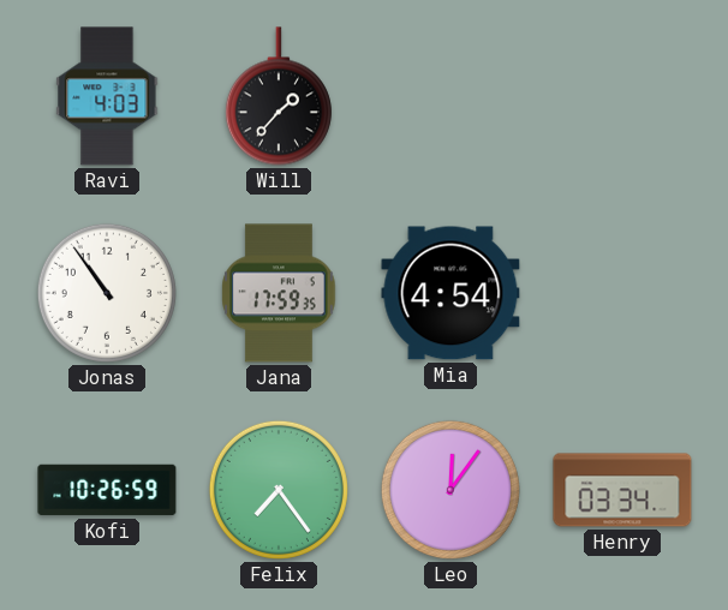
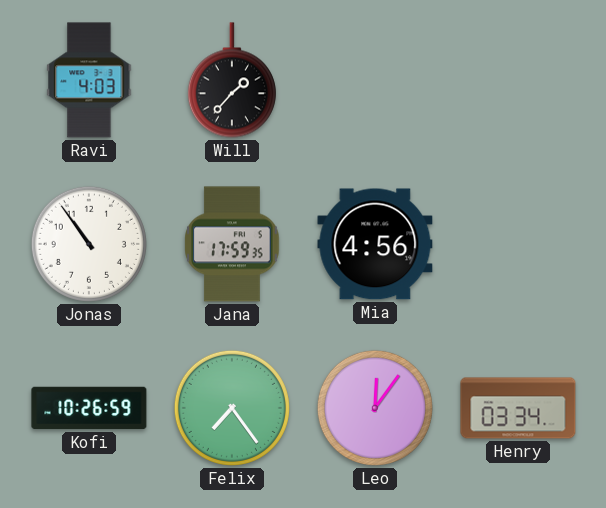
Mia: 4:54 -> 4:56
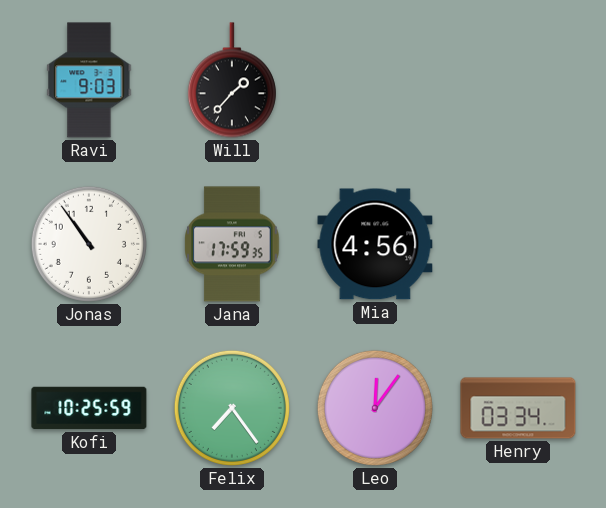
Ravi: 4:03 -> 9:03
Kofi: 10:26 -> 10:25
